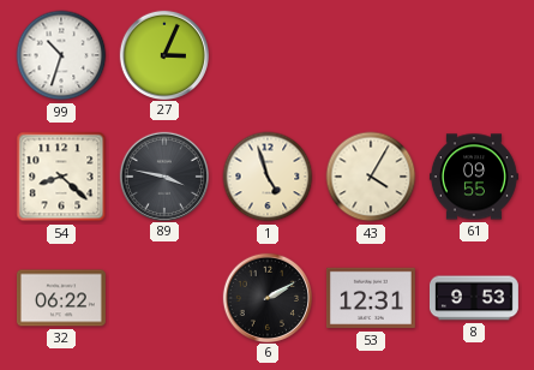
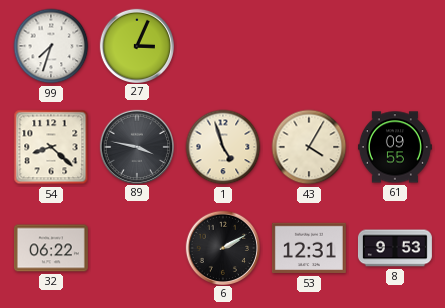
99: 10:33 -> 7:33
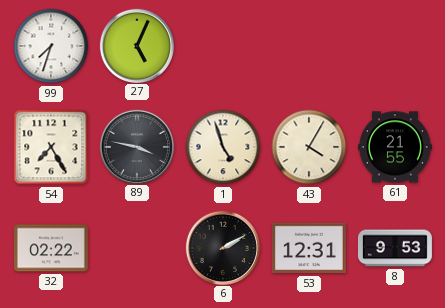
27: 3:04 -> 5:04
54: 8:22 -> 7:25
61: 09:55 -> 21:55
32: 06:22 -> 02:22
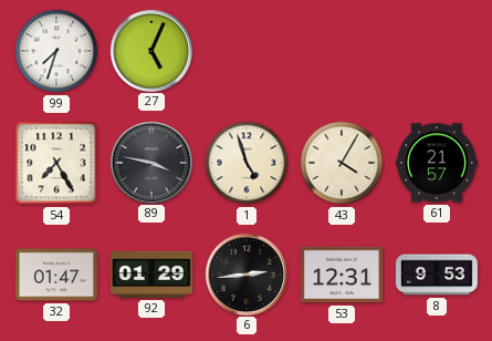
61: 21:55 -> 21:57
32: 02:22 -> 01:47
92: none -> 01:29
6: 2:10 -> 2:44
